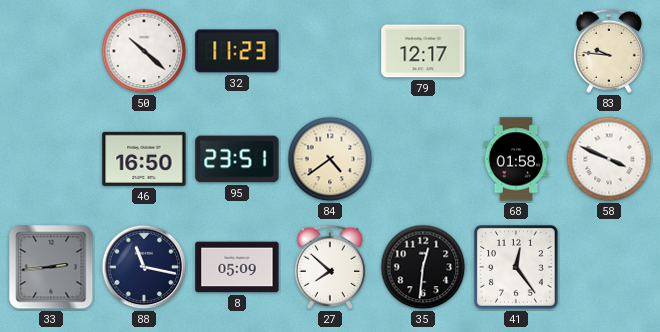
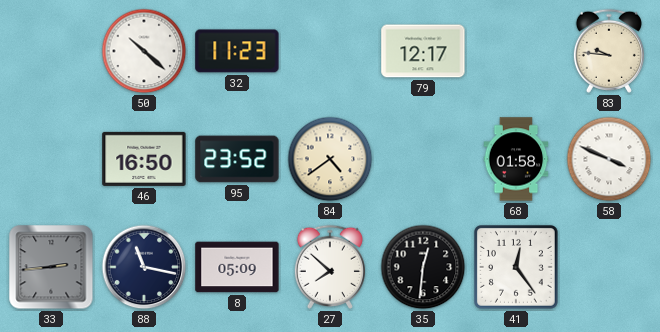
95: 23:51 -> 23:52
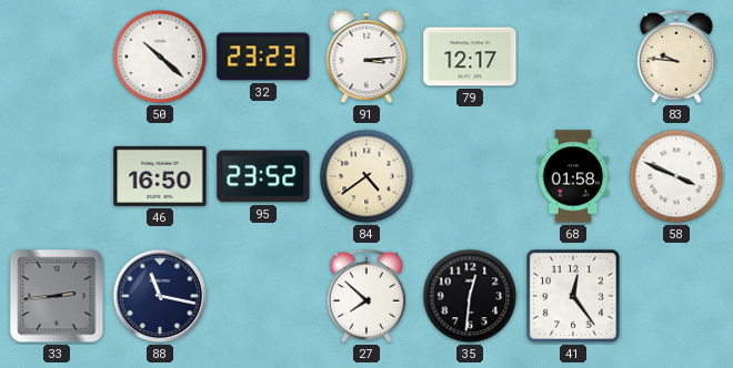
32: 11:23 -> 23:23
91: none -> 3:14
8: 05:09 -> none
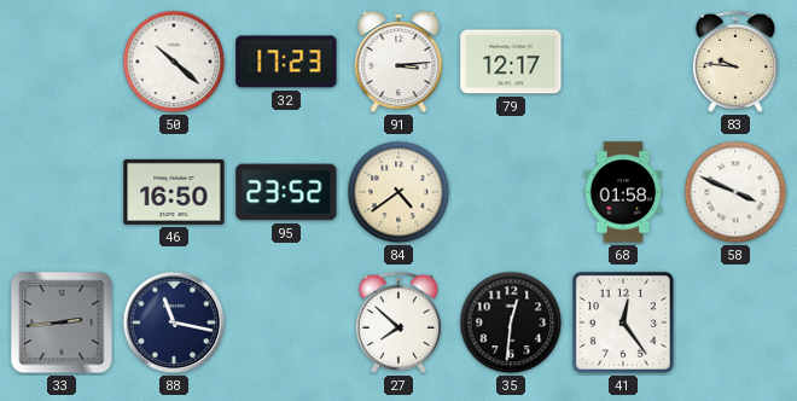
32: 23:23 -> 17:23
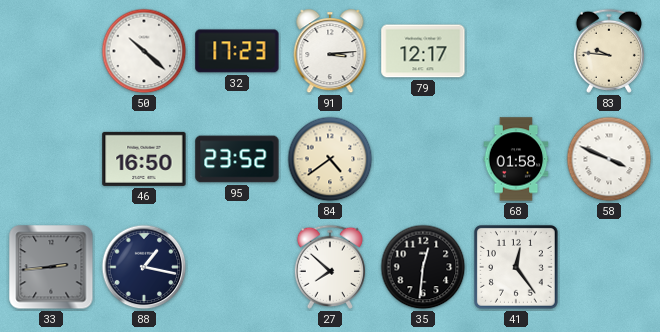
88: 11:17 -> 1:17
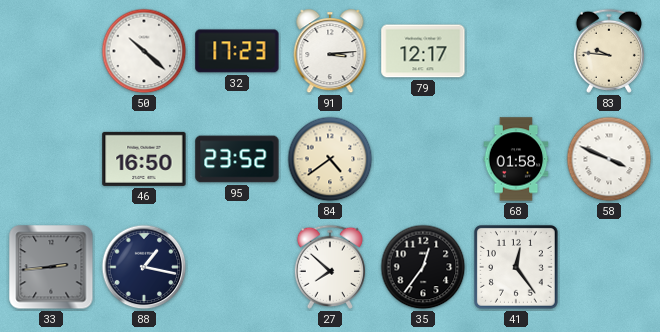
35: 12:31 -> 12:36
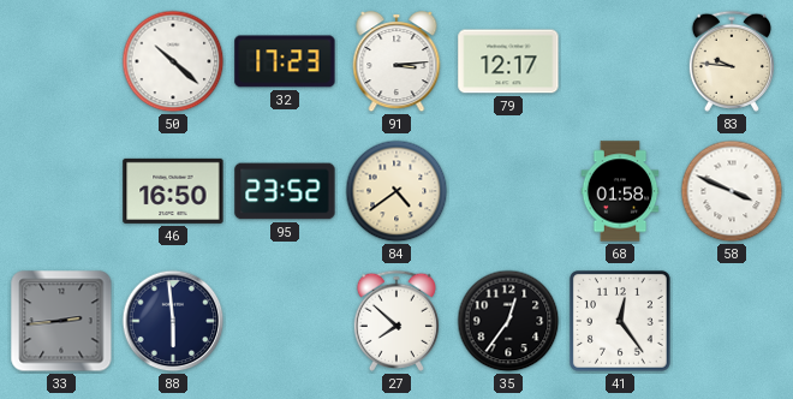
88: 1:17 -> 5:59
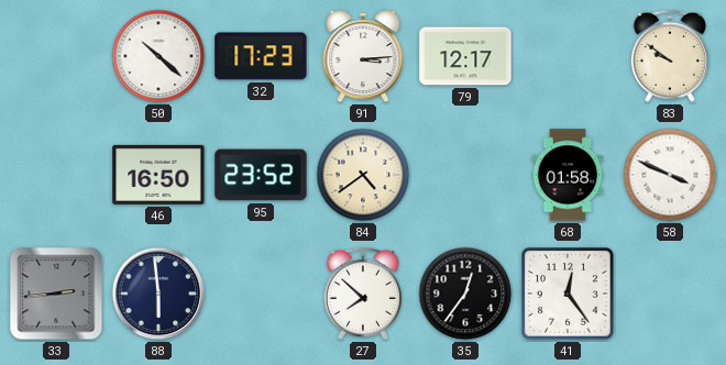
83: 9:46 -> 9:51
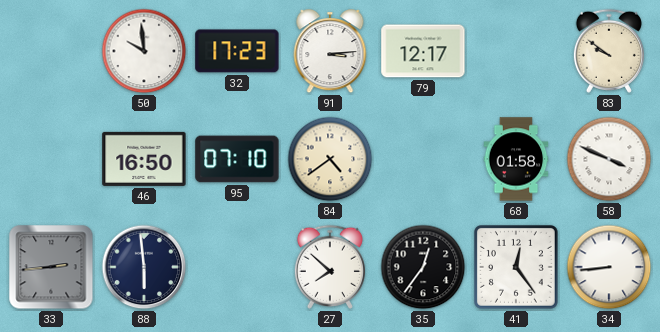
50: 10:22 -> 9:59
95: 23:52 -> 07:10
34: none -> 8:44
